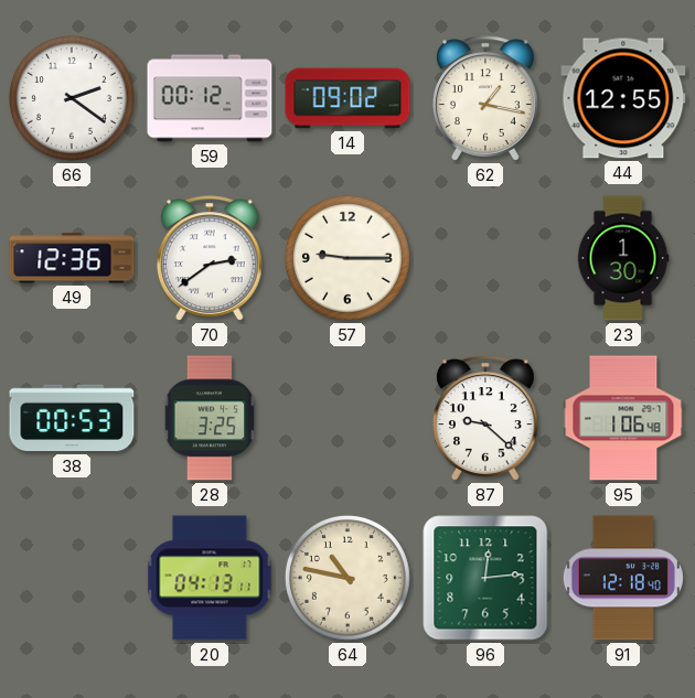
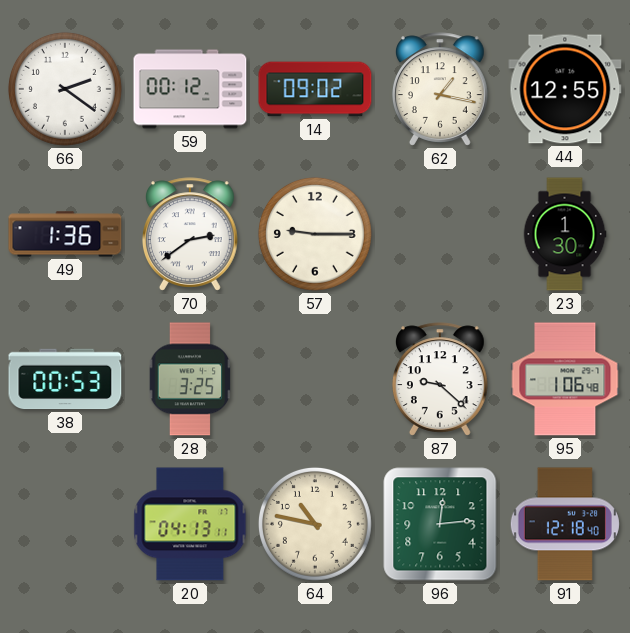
49: 12:36 -> 1:36
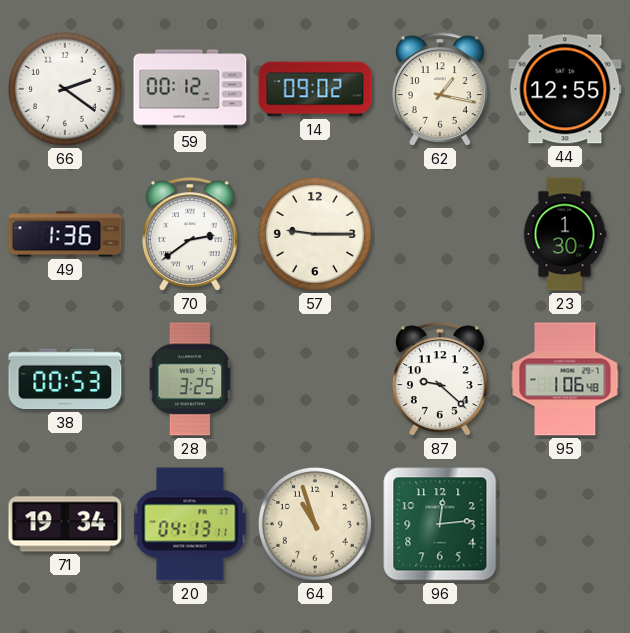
71: none -> 19:34
64: 10:47 -> 10:57
91: 12:18 -> none
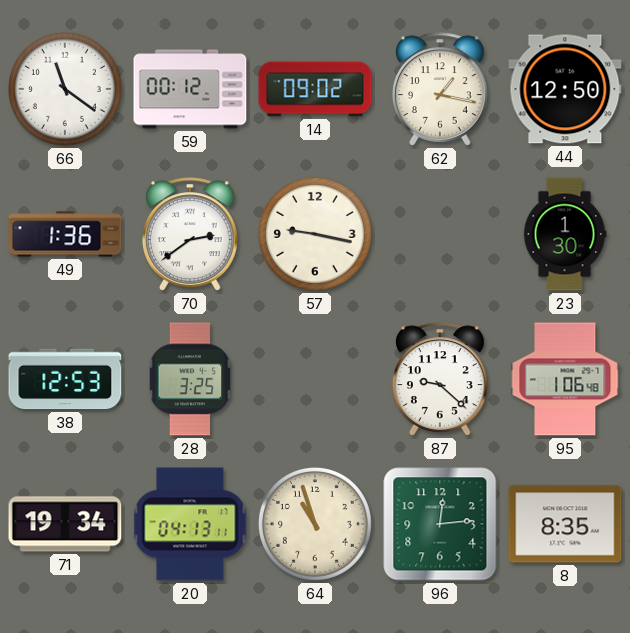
66: 2:21 -> 11:21
44: 12:55 -> 12:50
57: 9:15 -> 9:17
38: 00:53 -> 12:53
8: none -> 8:35
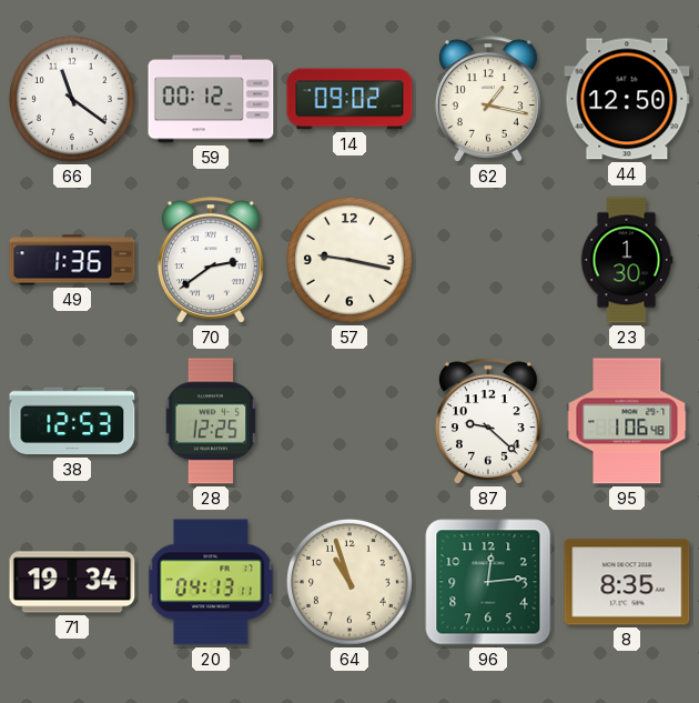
28: 3:25 -> 12:25
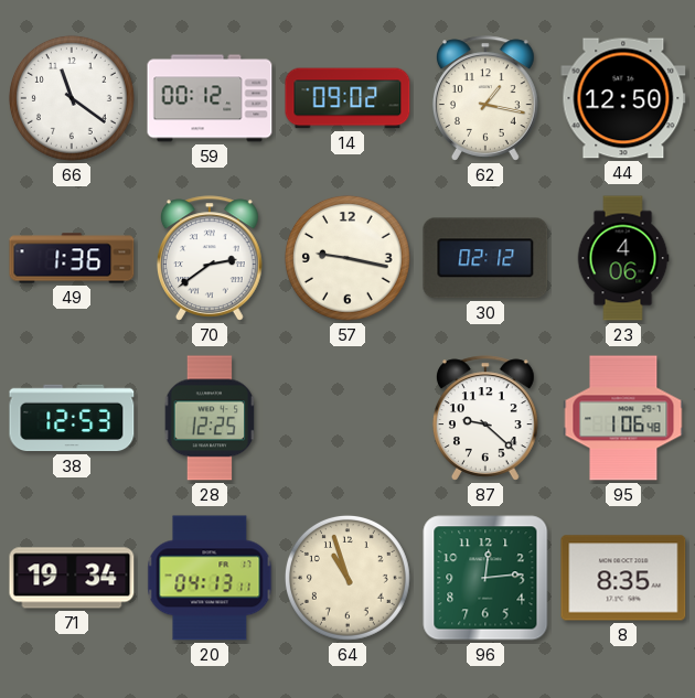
30: none -> 02:12
23: 1:30 -> 4:06
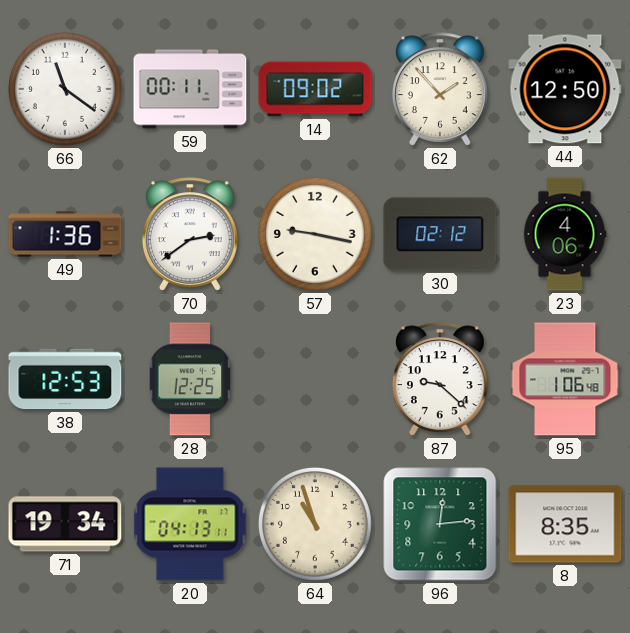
59: 00:12 -> 00:11
62: 1:17 -> 1:53
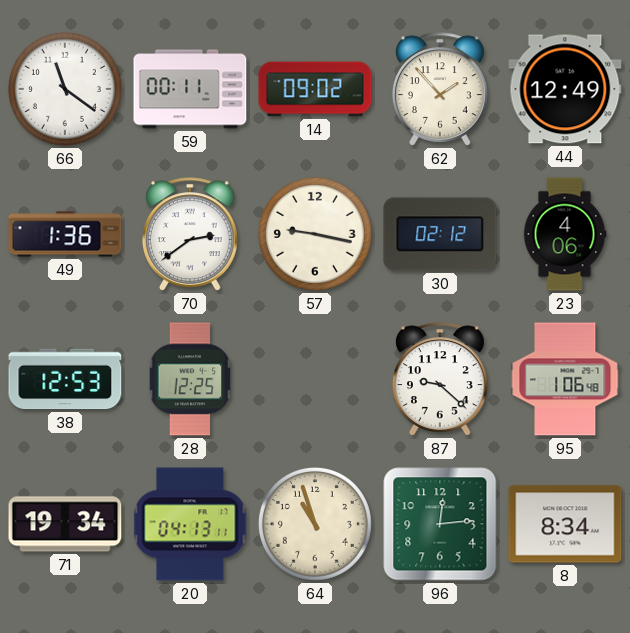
44: 12:50 -> 12:49
8: 8:35 -> 8:34
